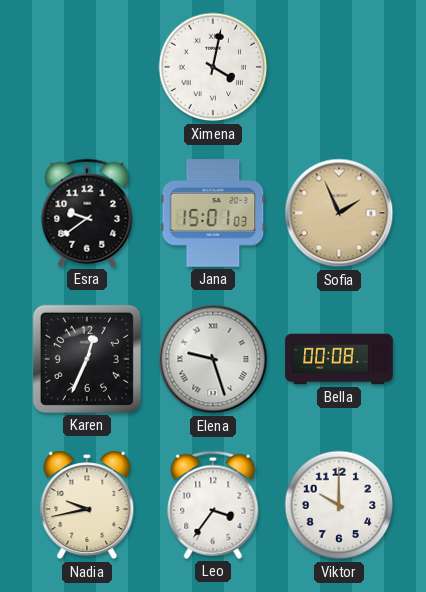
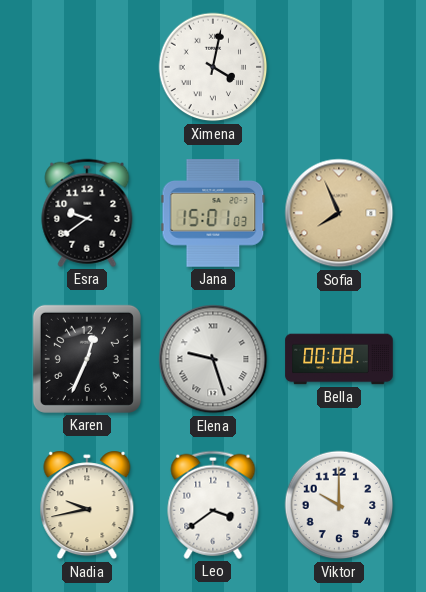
Sofia: 1:56 -> 7:56
Leo: 3:36 -> 3:39
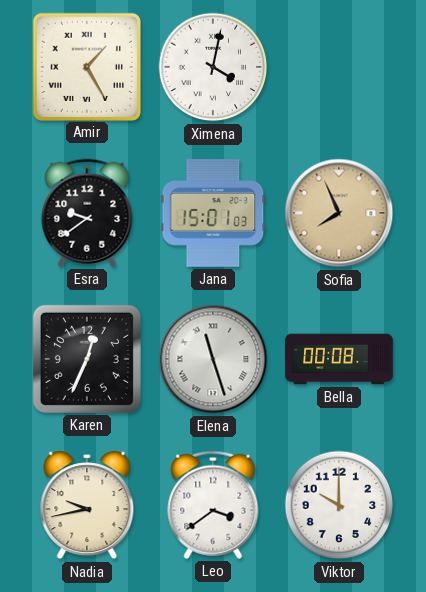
Amir: none -> 1:25
Elena: 9:27 -> 11:27
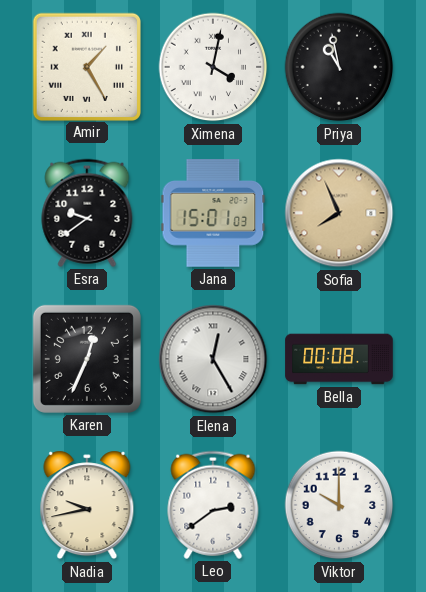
Priya: none -> 10:58
Elena: 11:27 -> 12:25
Leo: 3:39 -> 2:39
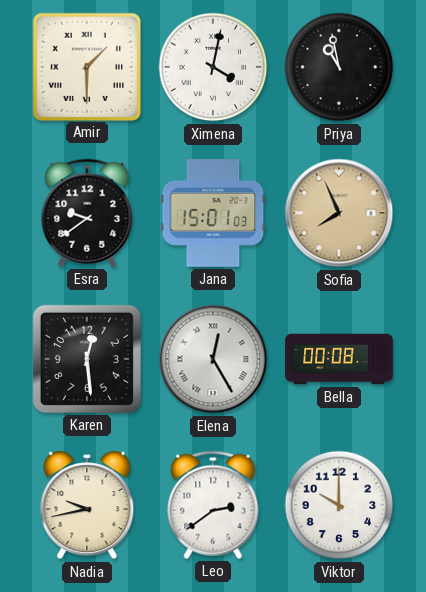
Amir: 1:25 -> 1:30
Karen: 12:34 -> 12:29
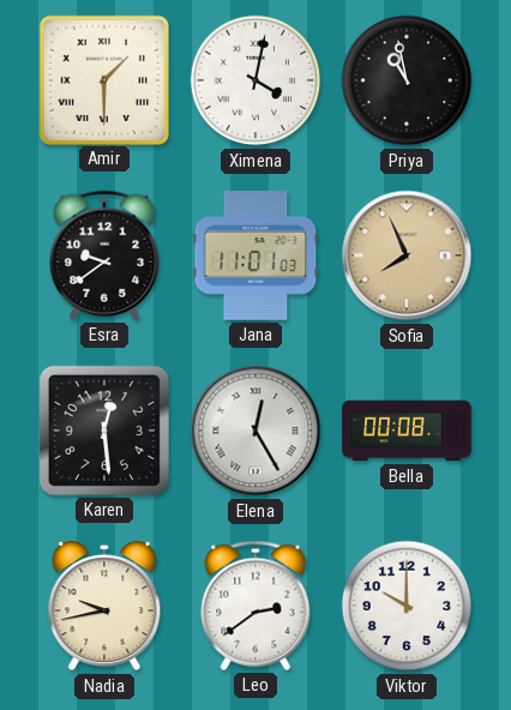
Jana: 15:01 -> 11:01
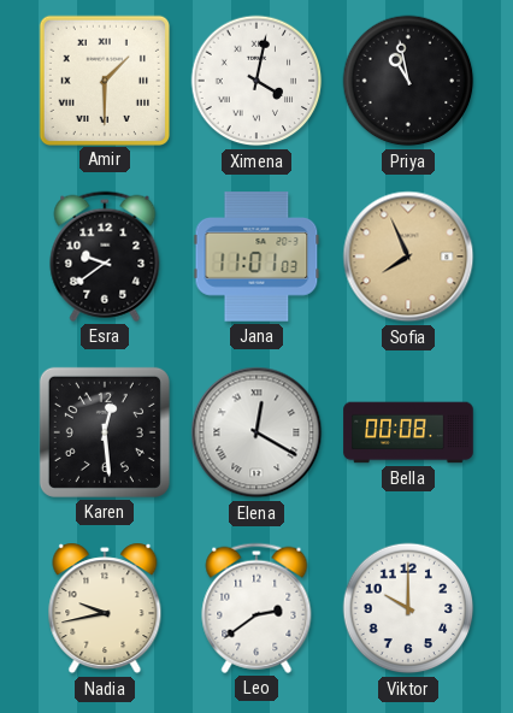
Elena: 12:25 -> 12:20
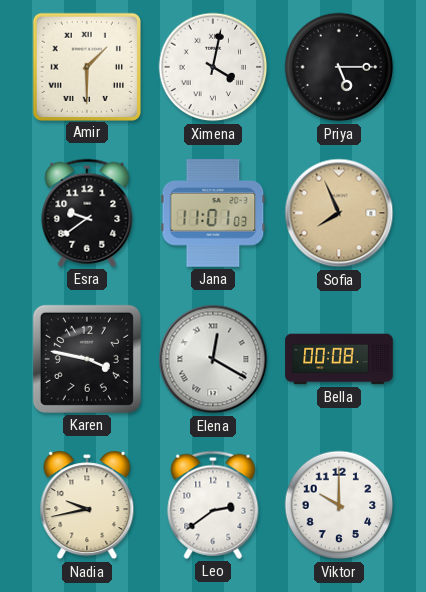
Priya: 10:58 -> 5:15
Karen: 12:29 -> 3:47
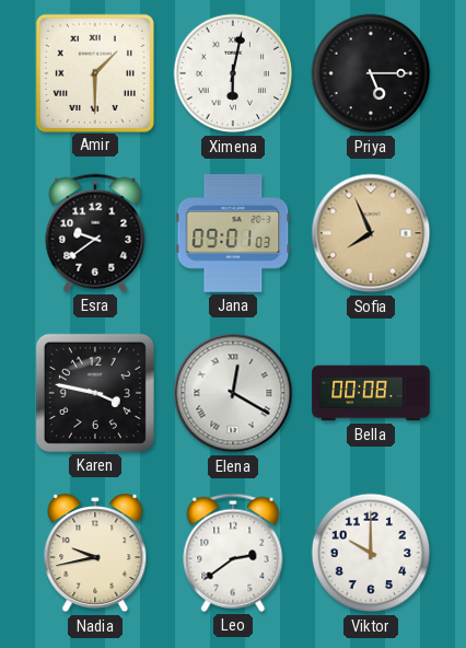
Ximena: 4:02 -> 6:02
Jana: 11:01 -> 09:01
